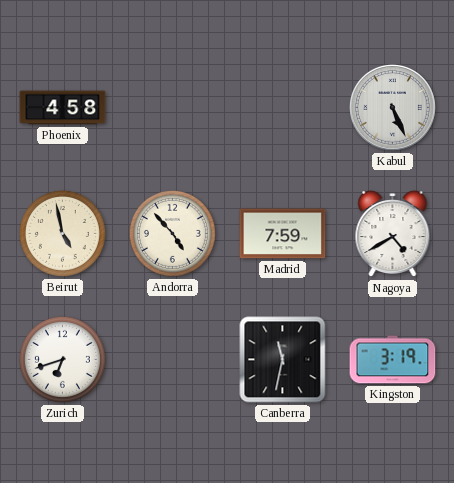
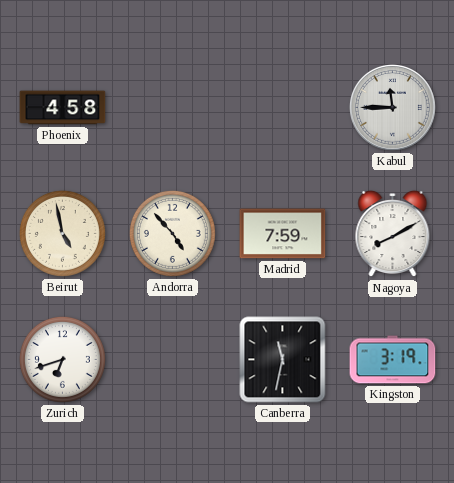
Kabul: 5:26 -> 11:45
Nagoya: 4:40 -> 8:10
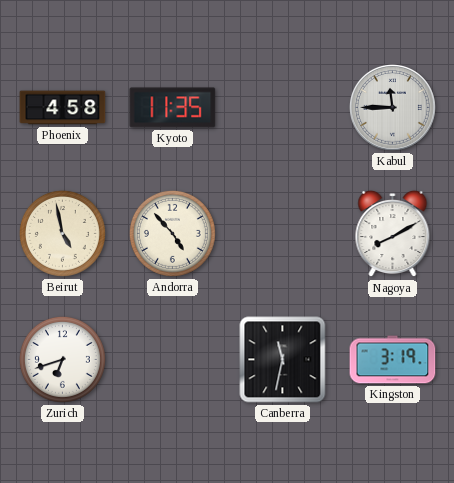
Kyoto: none -> 11:35
Madrid: 7:59 -> none
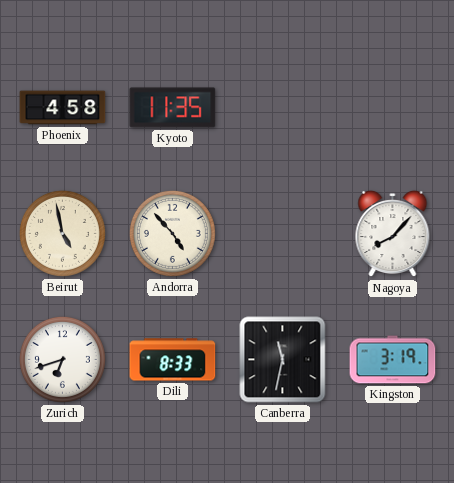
Kabul: 11:45 -> none
Nagoya: 8:10 -> 8:07
Dili: none -> 8:33
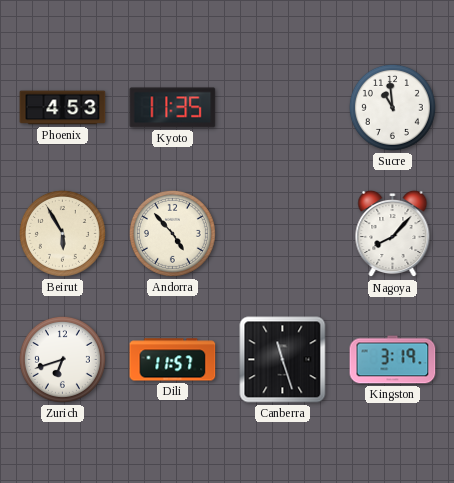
Phoenix: 4:58 -> 4:53
Sucre: none -> 10:59
Beirut: 4:58 -> 5:55
Dili: 8:33 -> 11:57
Canberra: 11:32 -> 11:27
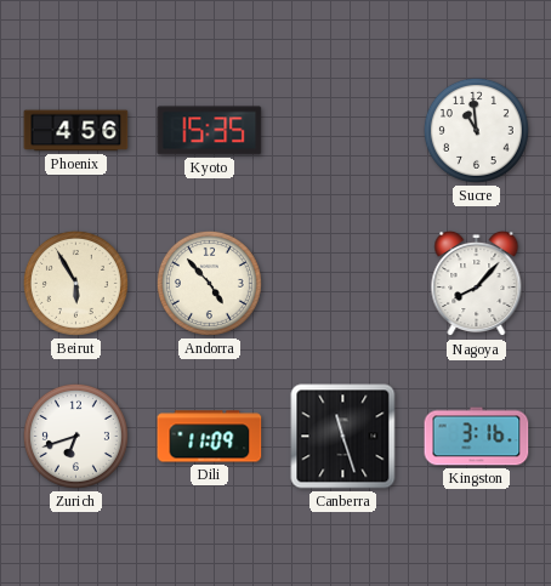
Phoenix: 4:53 -> 4:56
Kyoto: 11:35 -> 15:35
Dili: 11:57 -> 11:09
Kingston: 3:19 -> 3:16
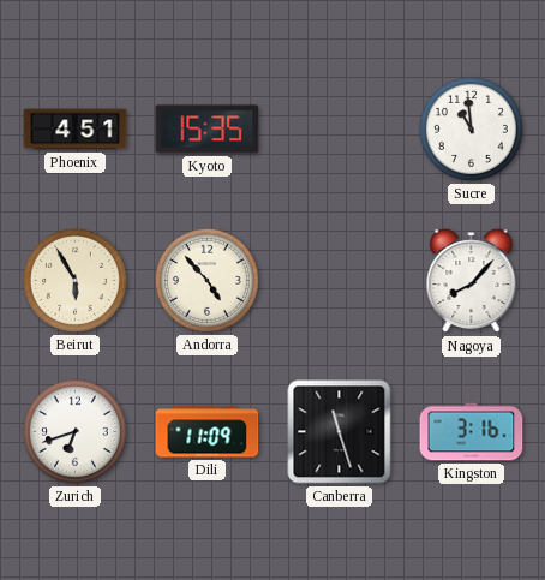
Phoenix: 4:56 -> 4:51
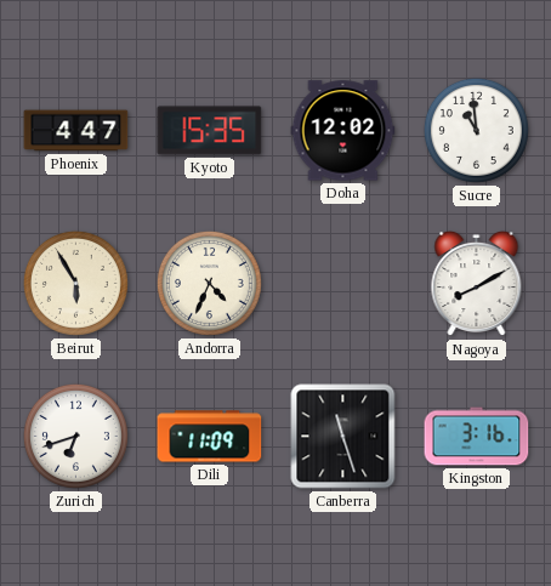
Phoenix: 4:51 -> 4:47
Doha: none -> 12:02
Andorra: 4:53 -> 4:34
Nagoya: 8:07 -> 8:10
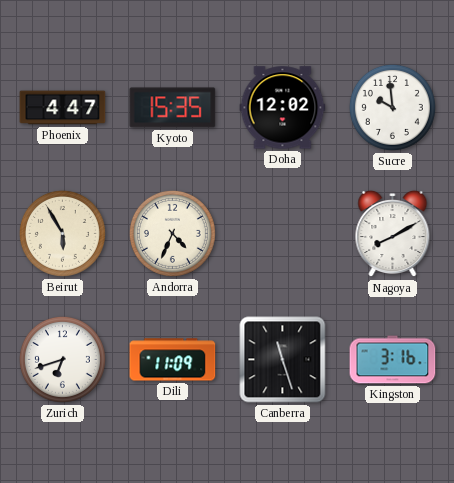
Sucre: 10:59 -> 9:59
